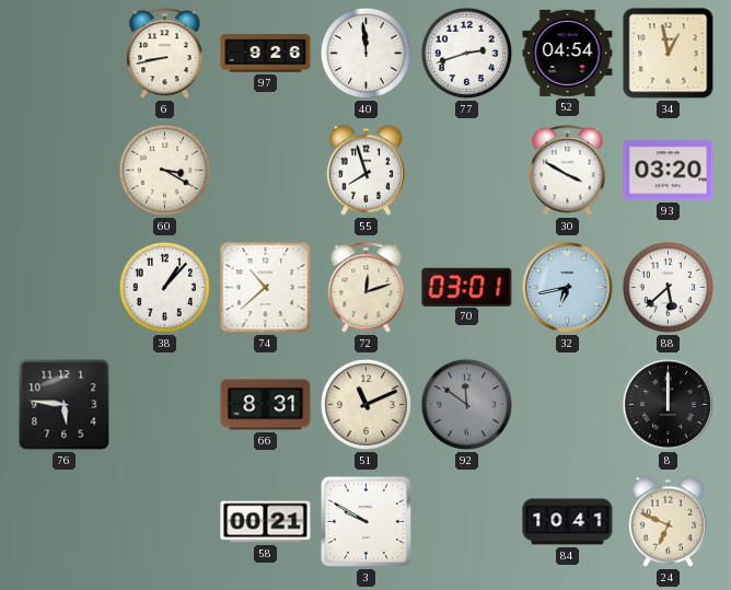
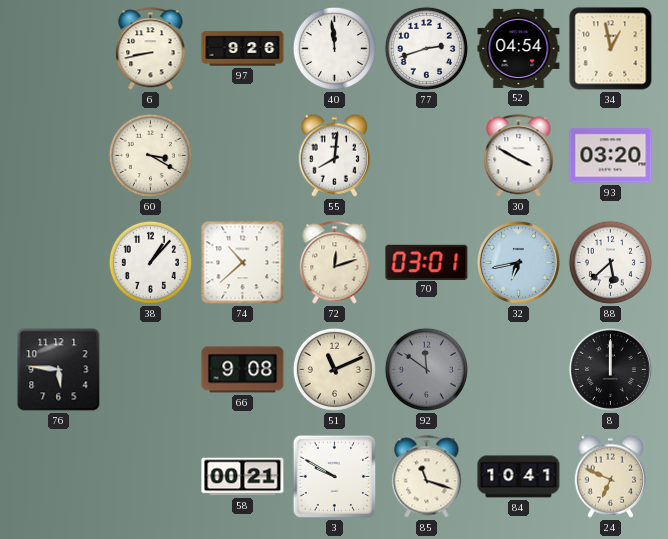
55: 7:57 -> 8:01
66: 8:31 -> 9:08
85: none -> 11:18
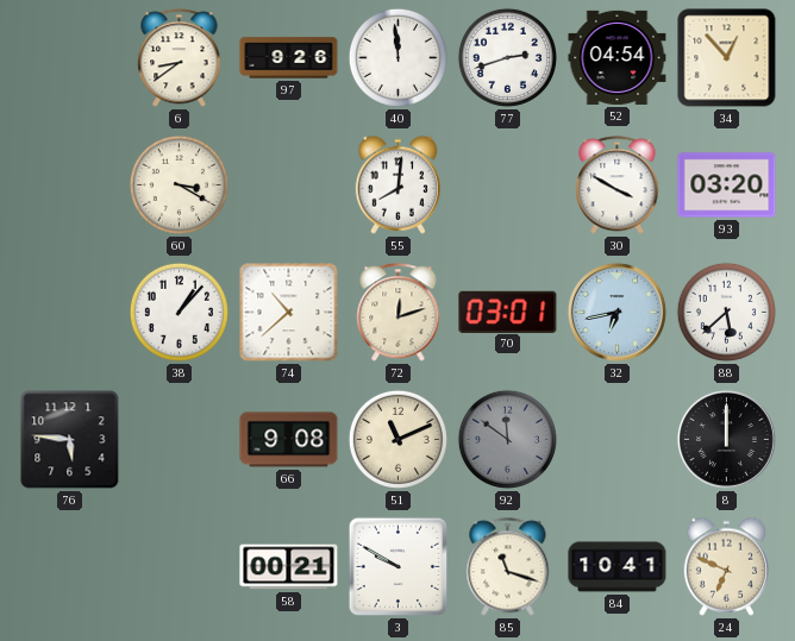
6: 8:43 -> 8:39
34: 12:58 -> 12:53
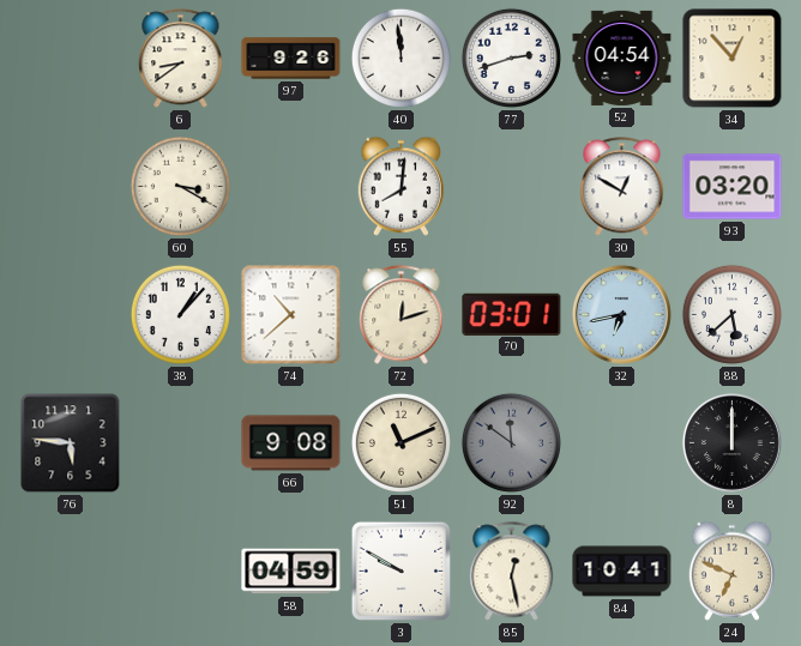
30: 3:50 -> 12:50
58: 00:21 -> 04:59
85: 11:18 -> 12:28
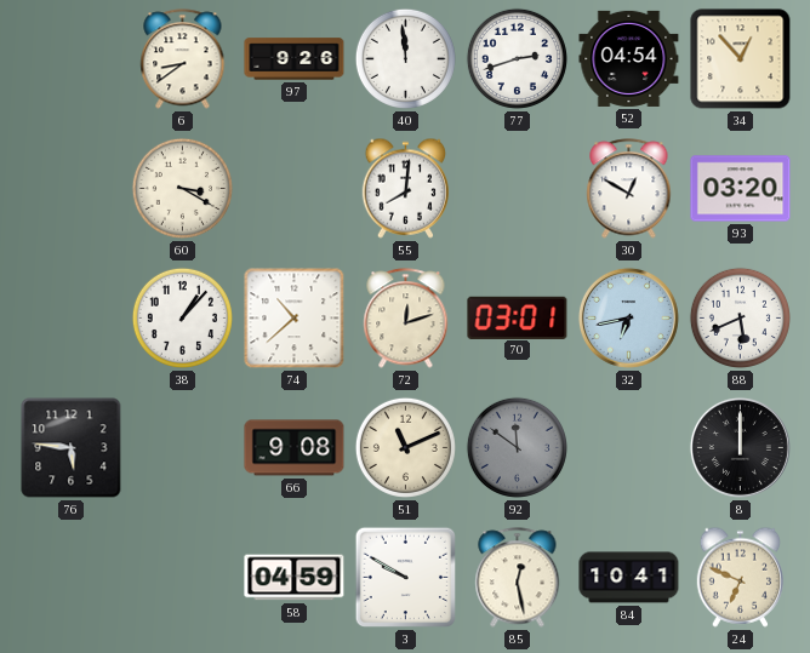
88: 5:38 -> 5:41
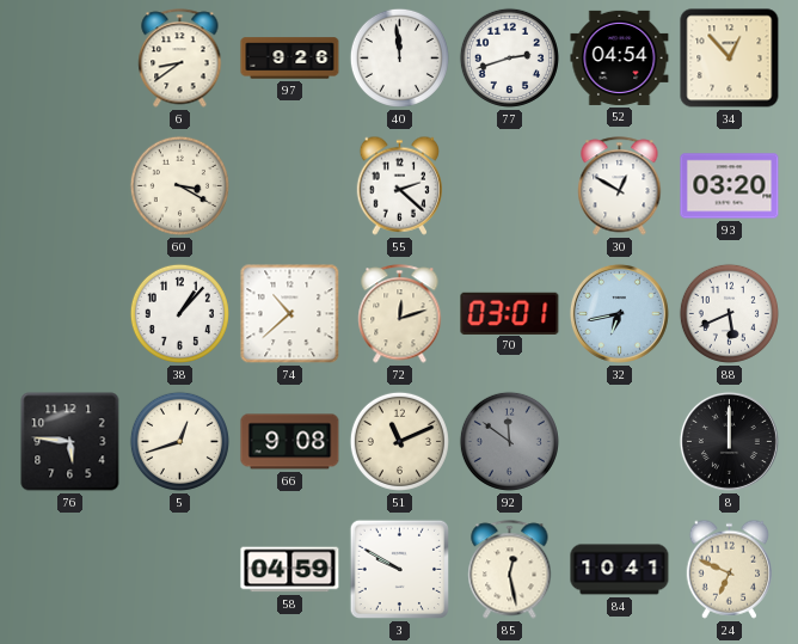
55: 8:01 -> 2:22
5: none -> 12:42
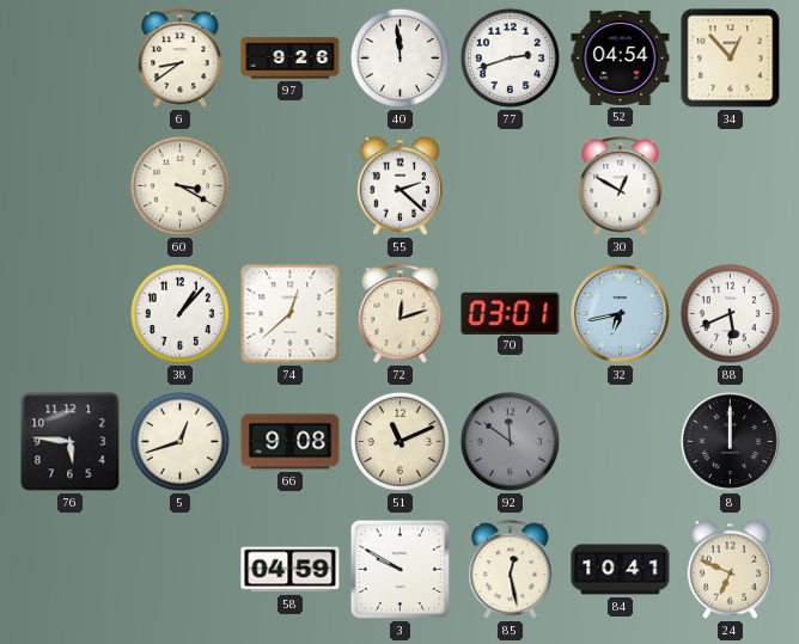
93: 03:20 -> none
74: 10:38 -> 12:38
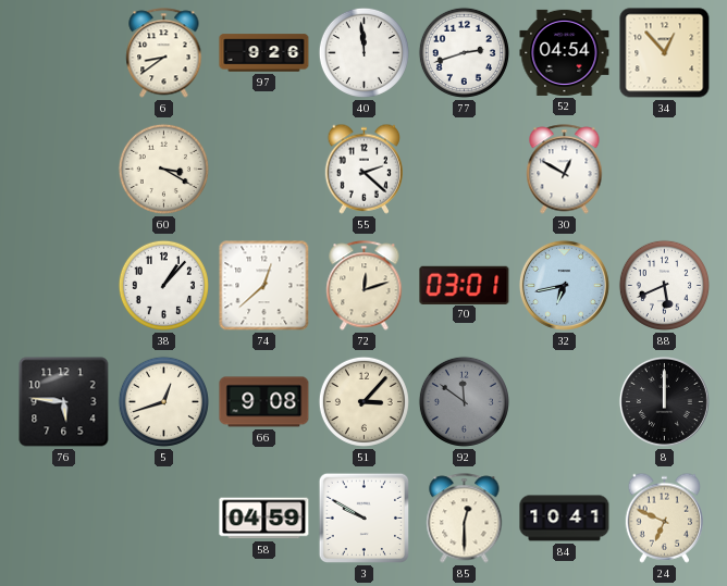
51: 11:11 -> 3:07
85: 12:28 -> 12:30
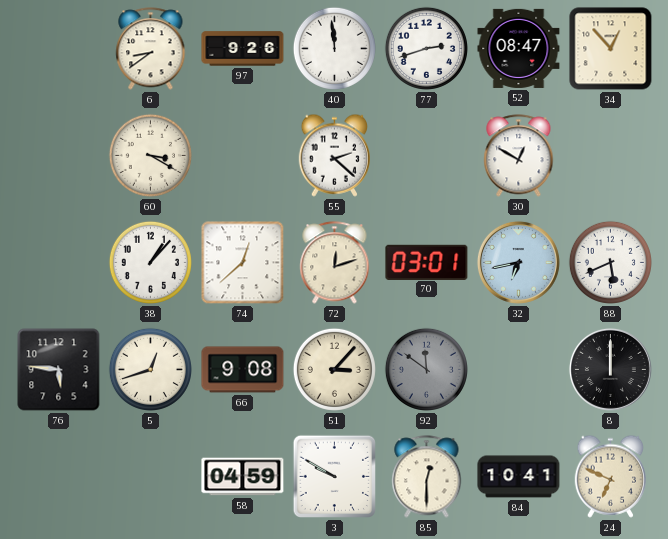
52: 04:54 -> 08:47
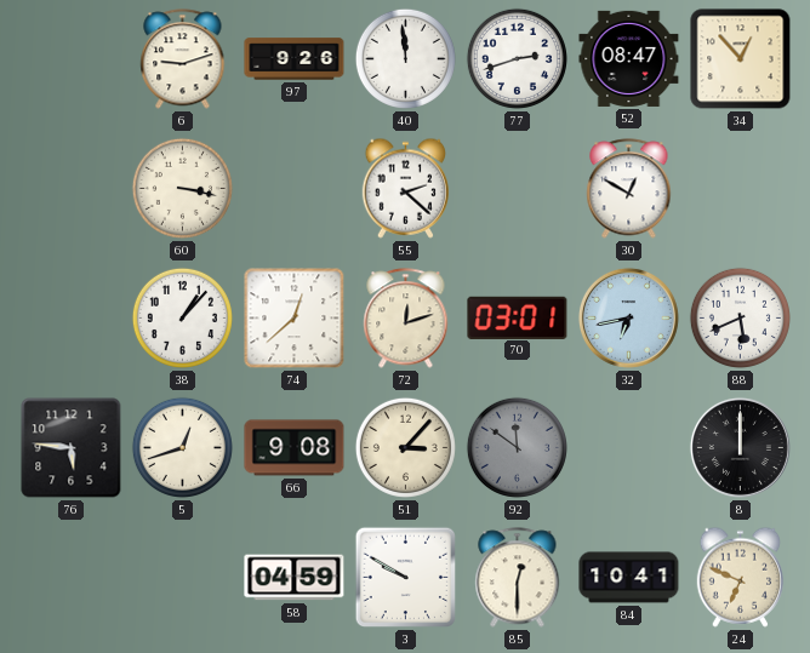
6: 8:39 -> 9:12
60: 3:20 -> 3:17
